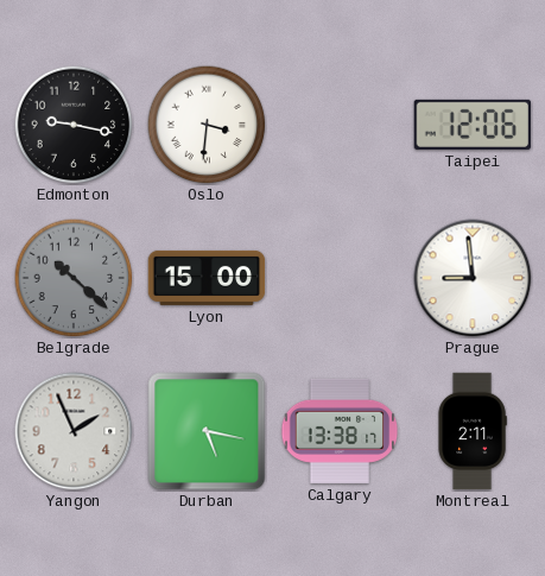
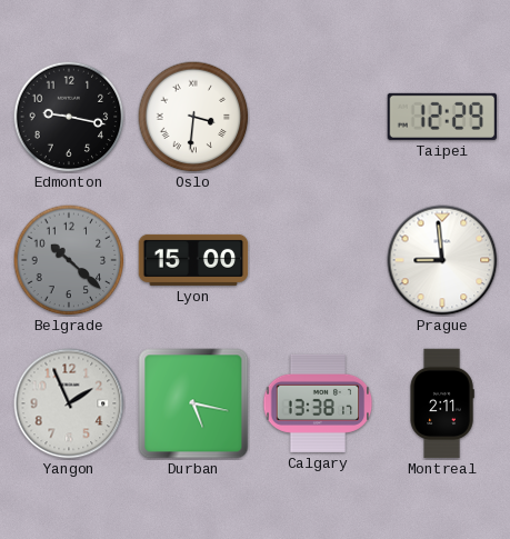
Taipei: 12:06 -> 12:29
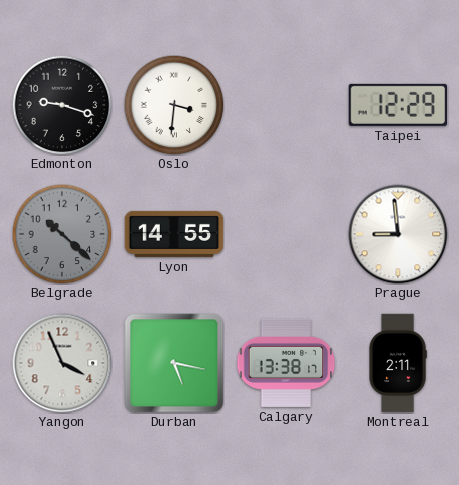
Edmonton: 9:17 -> 9:18
Lyon: 15:00 -> 14:55
Yangon: 1:56 -> 3:56
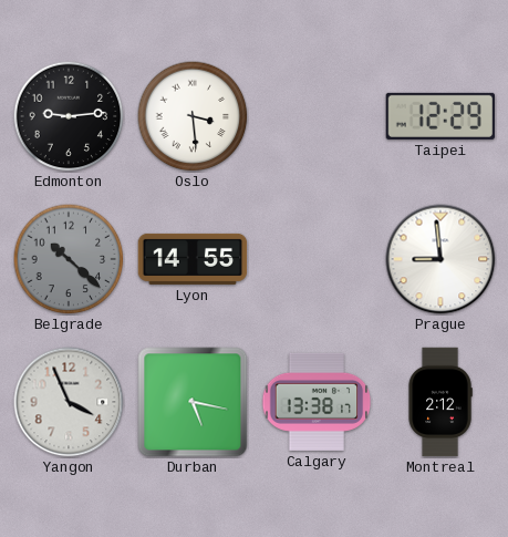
Edmonton: 9:18 -> 9:14
Oslo: 3:31 -> 3:29
Montreal: 2:11 -> 2:12
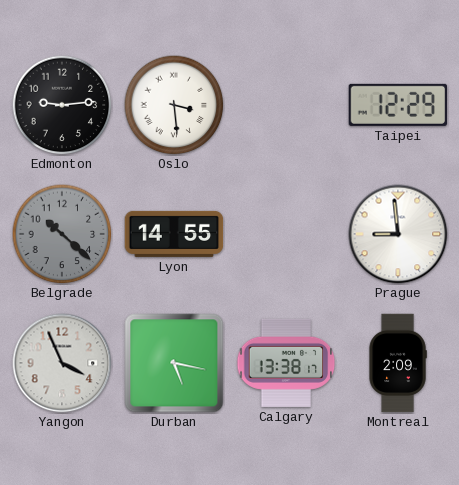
Montreal: 2:12 -> 2:09
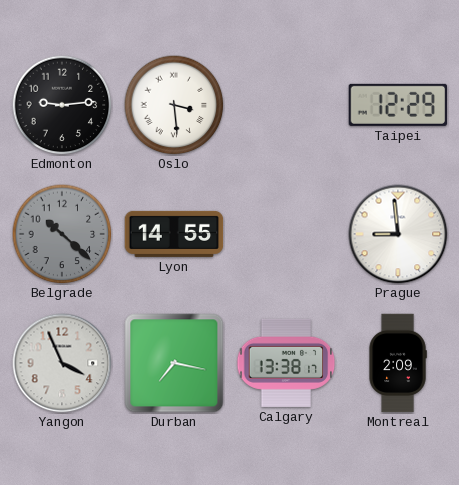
Durban: 5:17 -> 7:17
